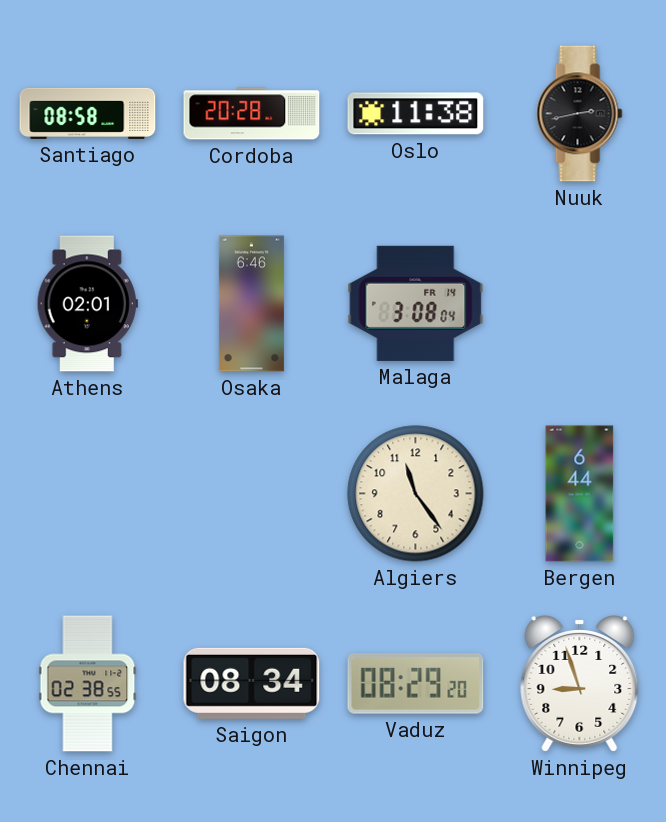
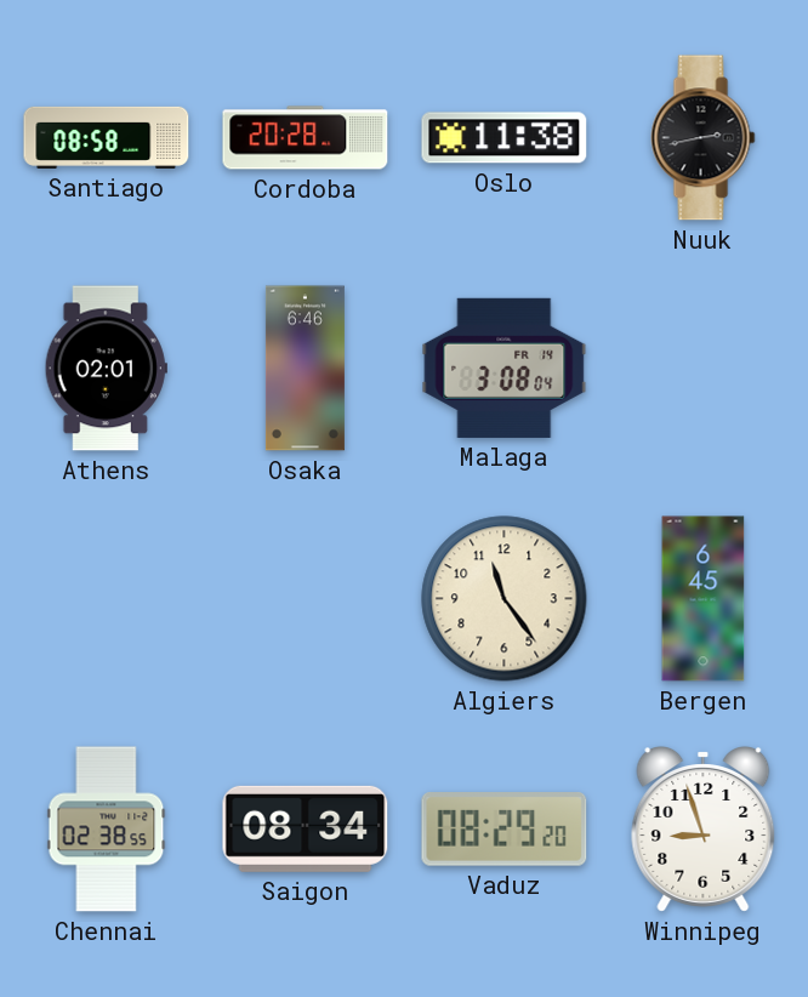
Bergen: 6:44 -> 6:45
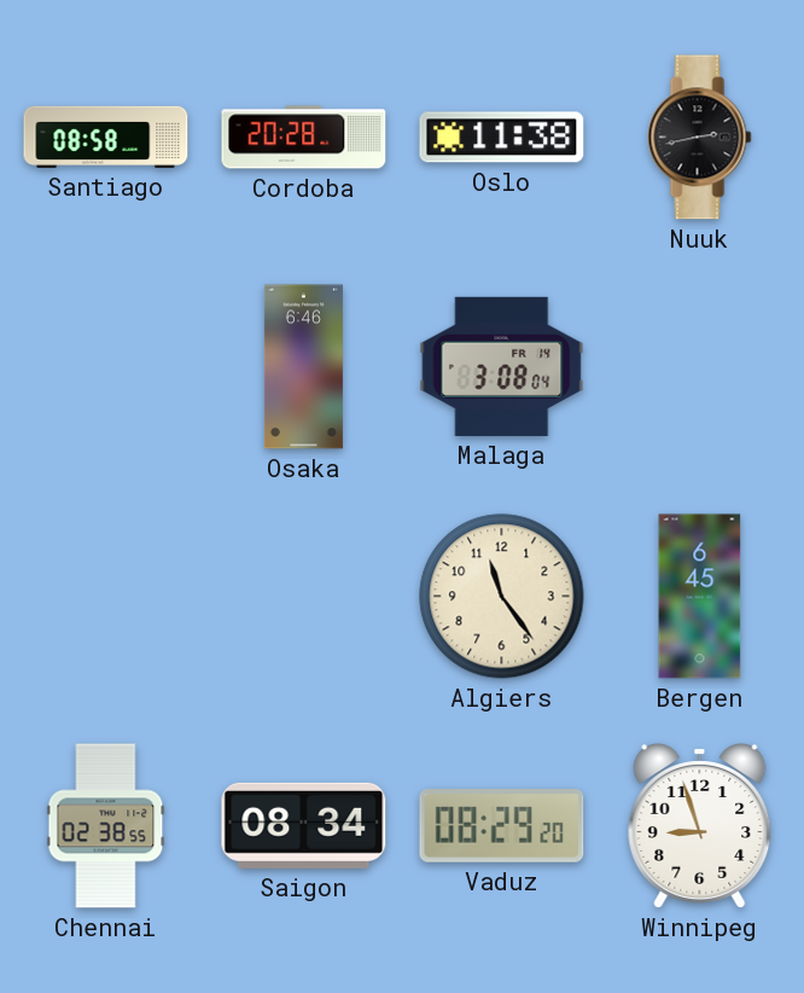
Athens: 02:01 -> none
